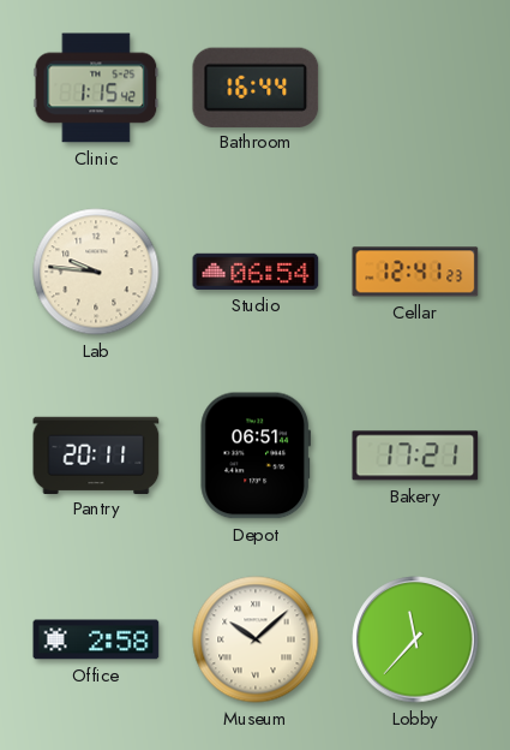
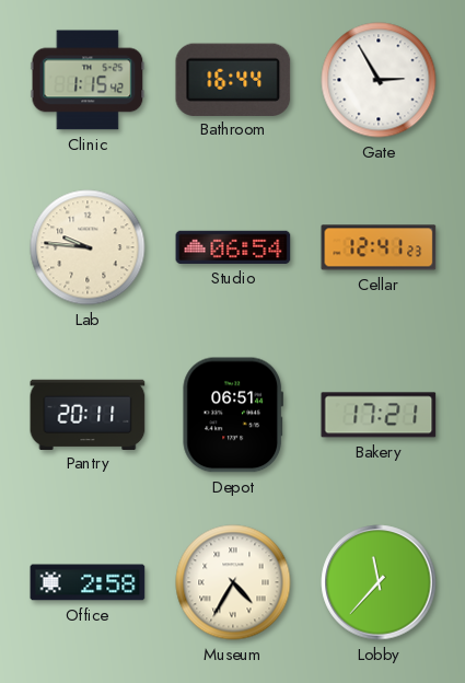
Gate: none -> 2:55
Museum: 10:08 -> 4:35
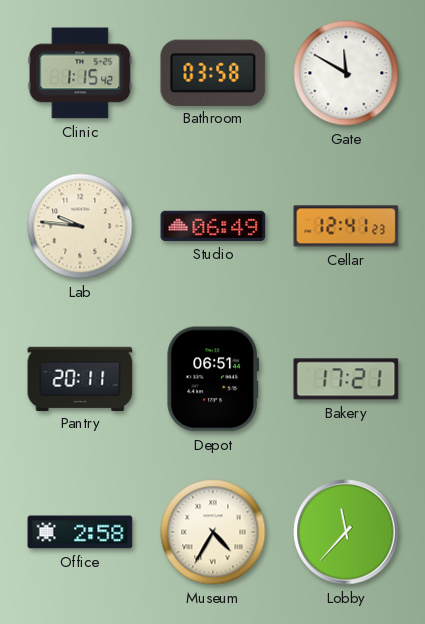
Bathroom: 16:44 -> 03:58
Gate: 2:55 -> 11:50
Studio: 06:54 -> 06:49
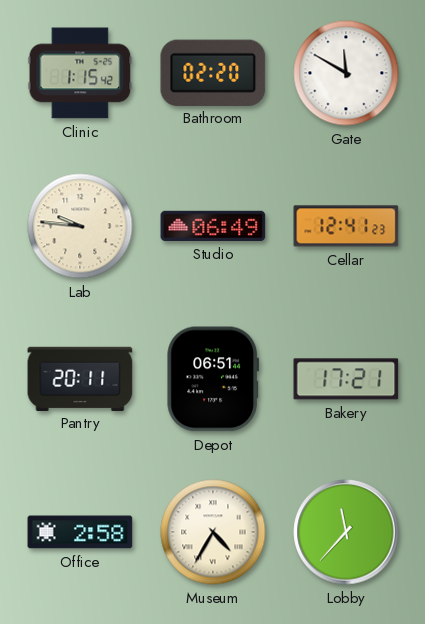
Bathroom: 03:58 -> 02:20
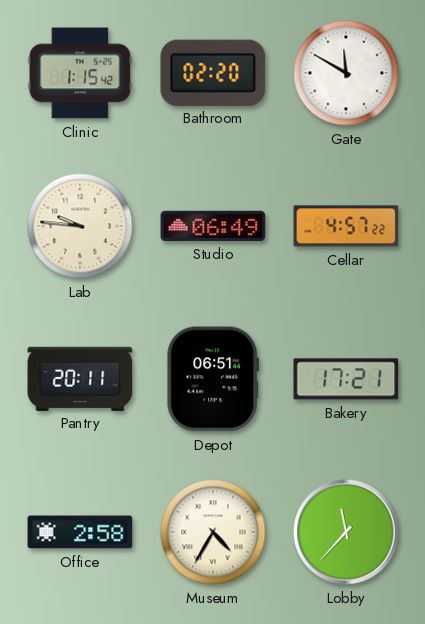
Cellar: 12:41 -> 4:57
